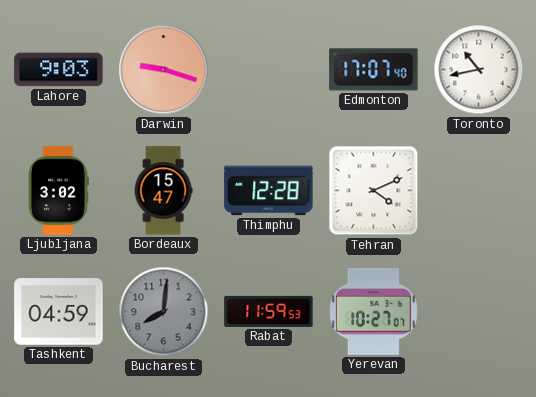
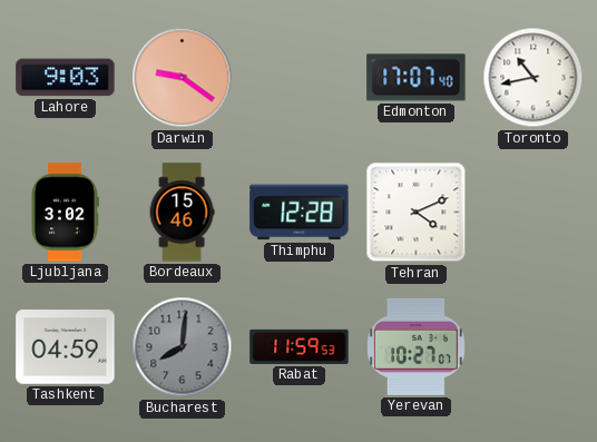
Darwin: 9:18 -> 9:21
Bordeaux: 15:47 -> 15:46
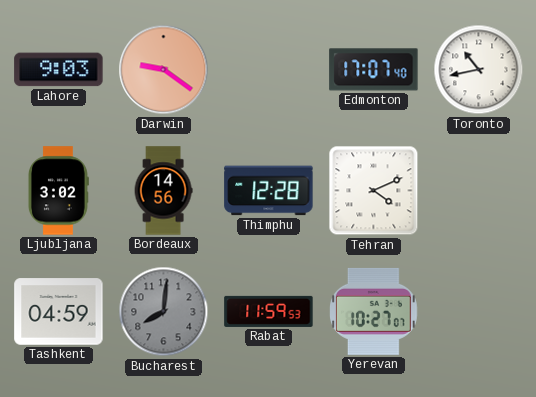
Bordeaux: 15:46 -> 14:56
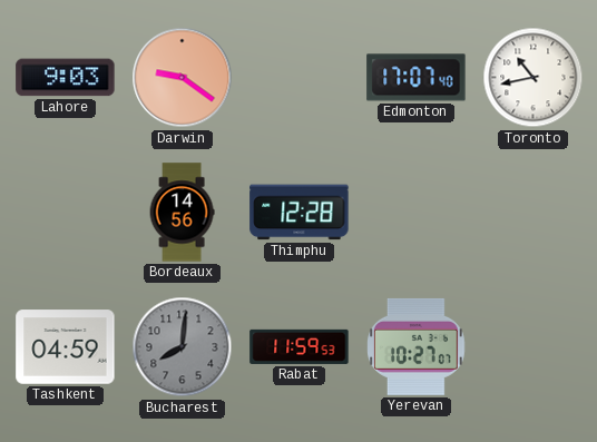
Ljubljana: 3:02 -> none
Tehran: 4:11 -> none
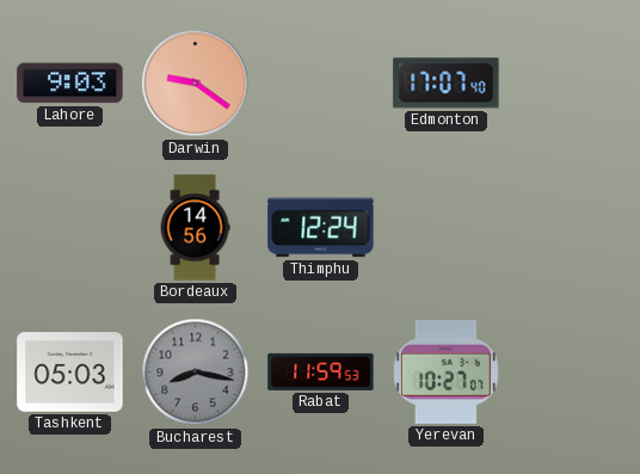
Toronto: 10:43 -> none
Thimphu: 12:28 -> 12:24
Tashkent: 04:59 -> 05:03
Bucharest: 8:01 -> 8:17
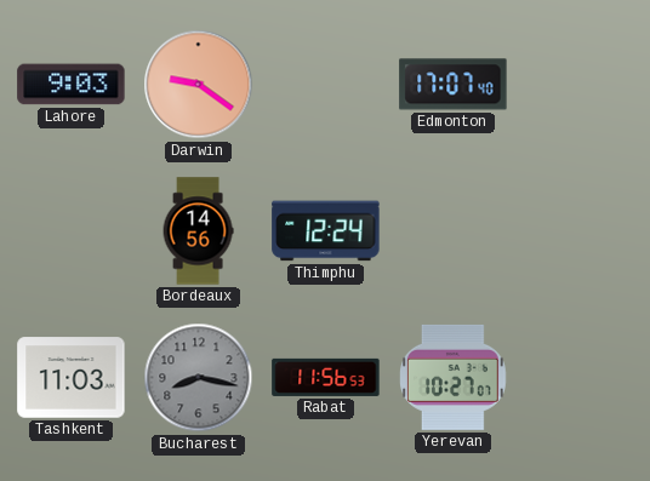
Tashkent: 05:03 -> 11:03
Rabat: 11:59 -> 11:56
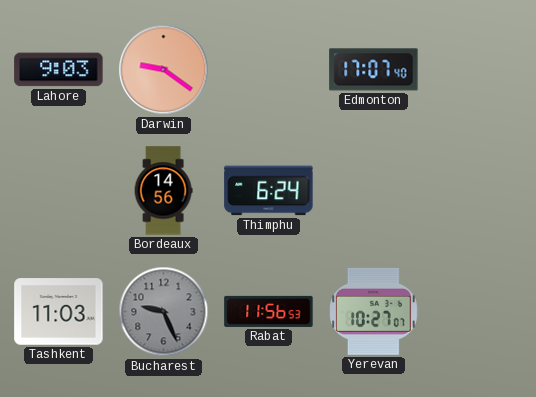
Thimphu: 12:24 -> 6:24
Bucharest: 8:17 -> 9:26
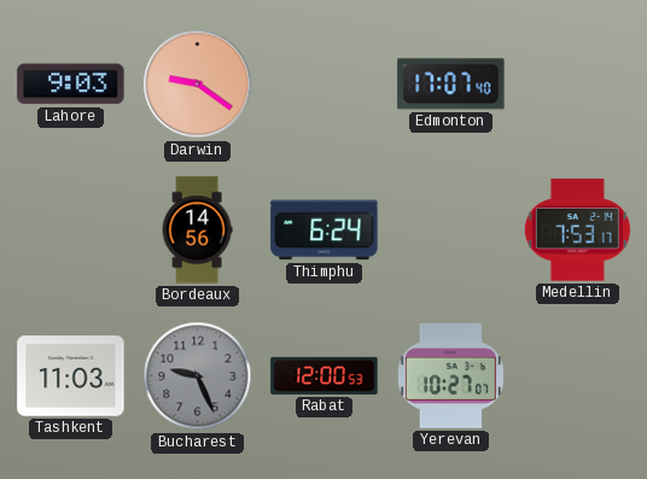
Medellin: none -> 7:53
Rabat: 11:56 -> 12:00
